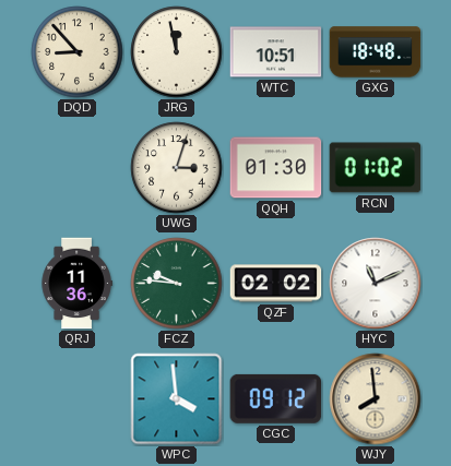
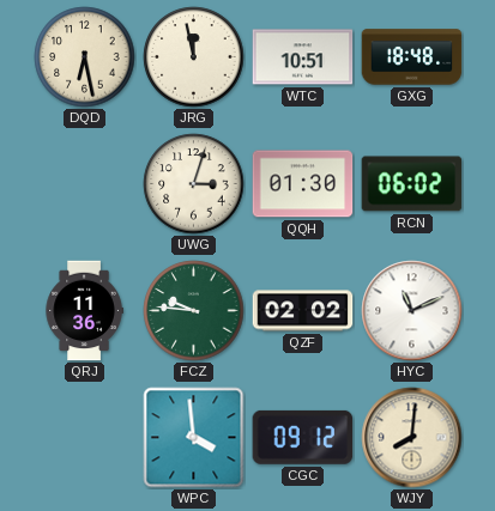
DQD: 8:53 -> 6:28
RCN: 01:02 -> 06:02
WJY: 7:59 -> 8:01
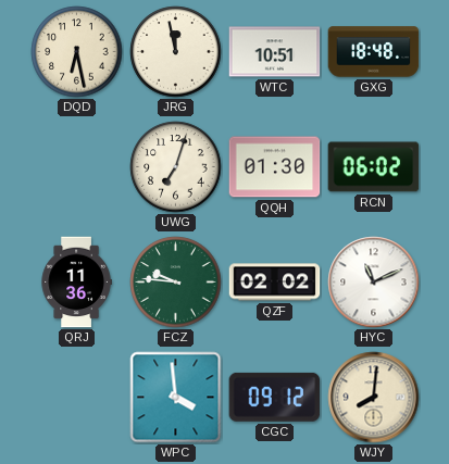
UWG: 3:03 -> 7:03
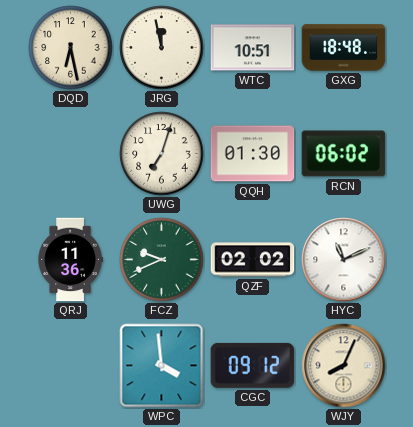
FCZ: 9:46 -> 9:41
WJY: 8:01 -> 8:04
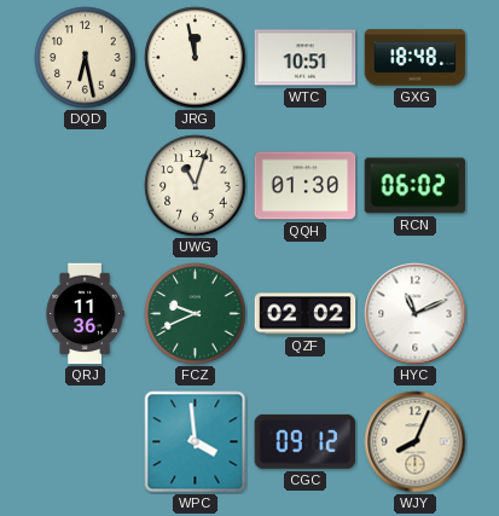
UWG: 7:03 -> 11:03
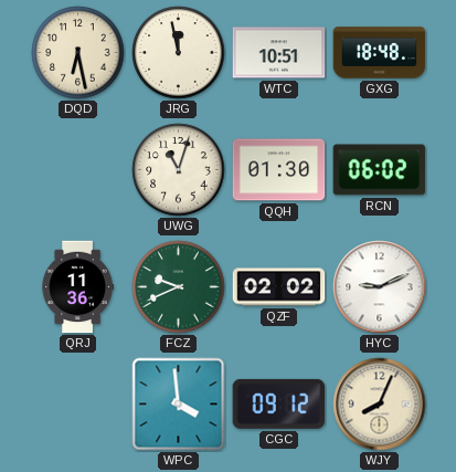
HYC: 11:11 -> 9:11
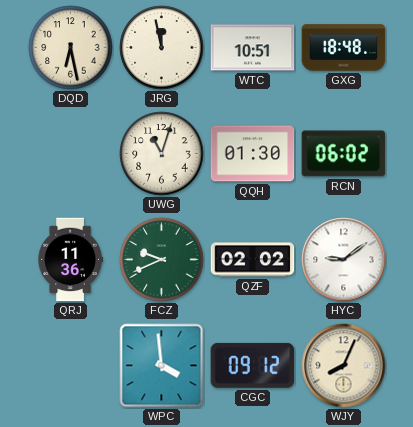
HYC: 9:11 -> 9:09
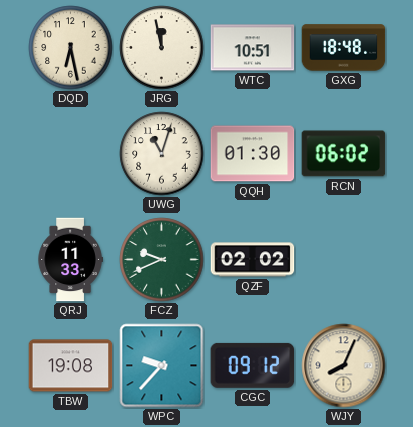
QRJ: 11:36 -> 11:33
HYC: 9:09 -> none
TBW: none -> 19:08
WPC: 3:59 -> 9:37
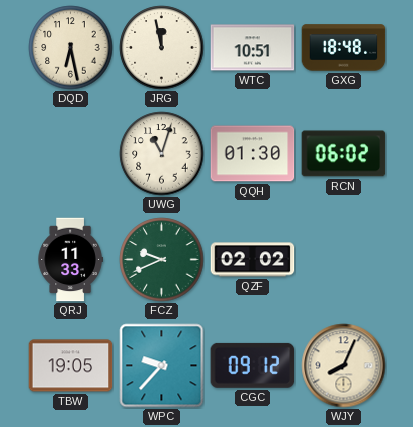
TBW: 19:08 -> 19:05
